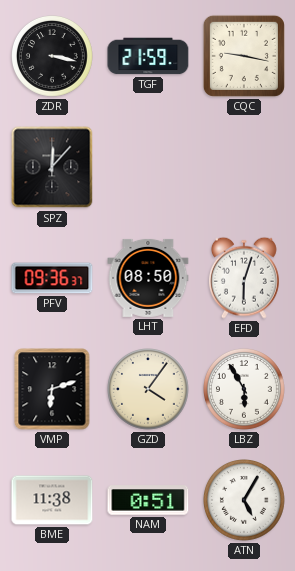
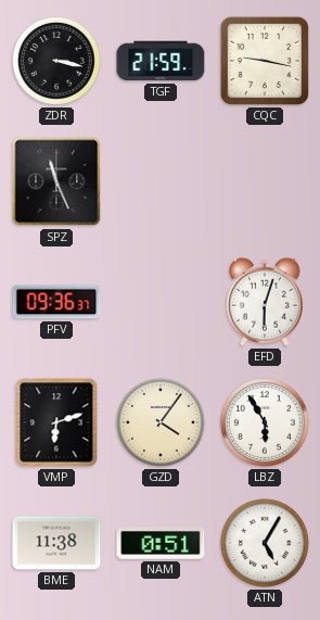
SPZ: 12:07 -> 11:26
LHT: 08:50 -> none
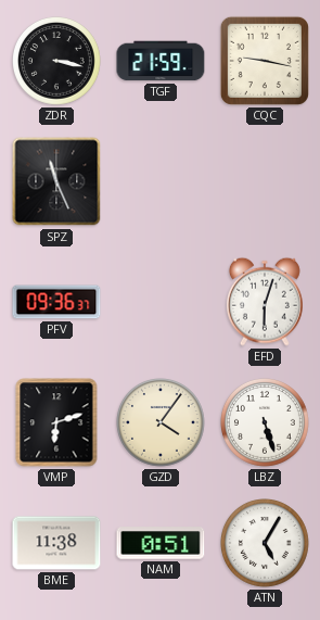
LBZ: 5:55 -> 5:27
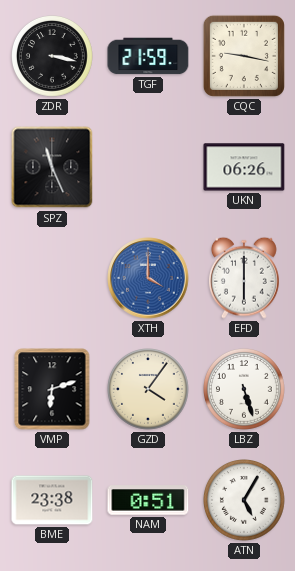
UKN: none -> 06:26
PFV: 09:36 -> none
XTH: none -> 4:00
EFD: 6:03 -> 6:00
BME: 11:38 -> 23:38
